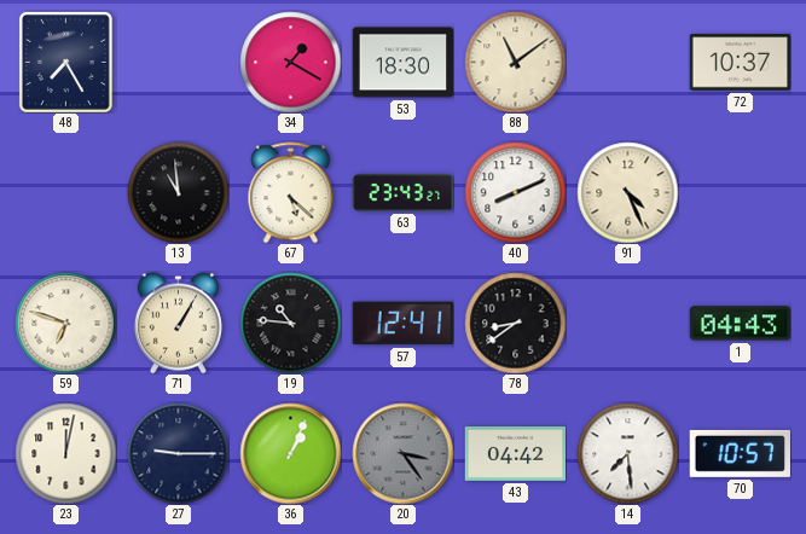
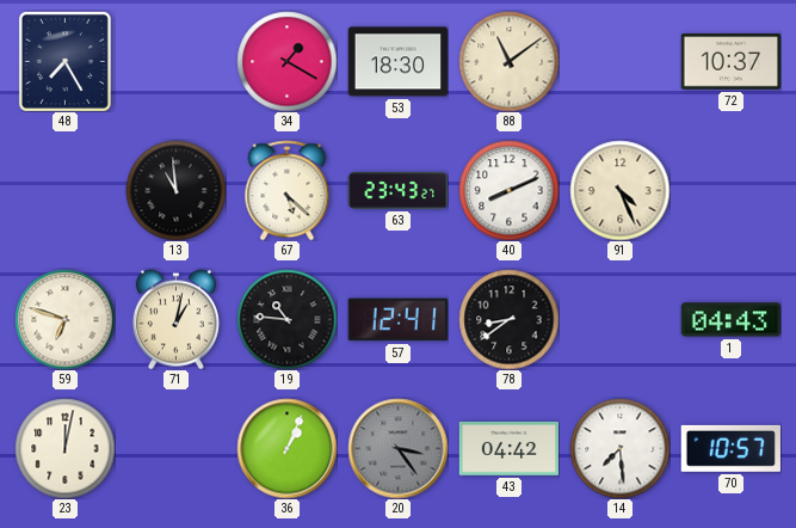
71: 1:05 -> 1:02
27: 9:15 -> none
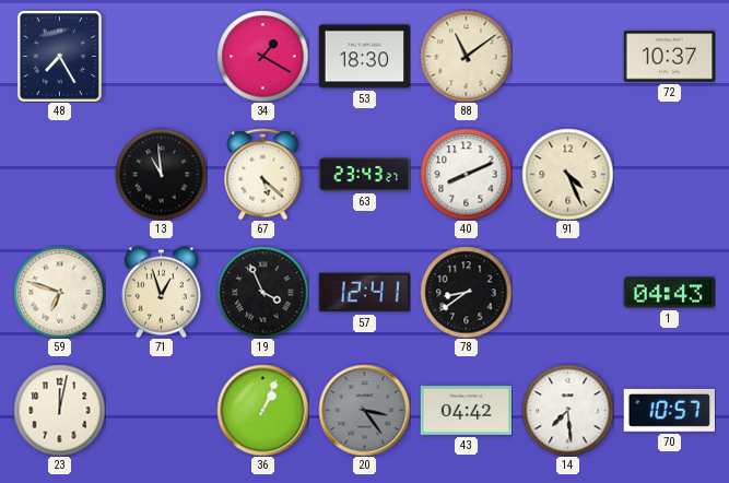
71: 1:02 -> 12:57
19: 10:46 -> 3:56
